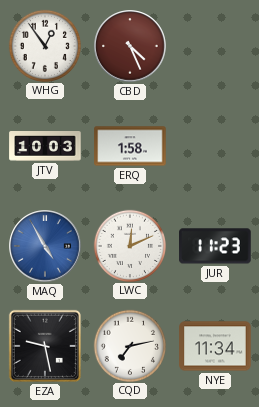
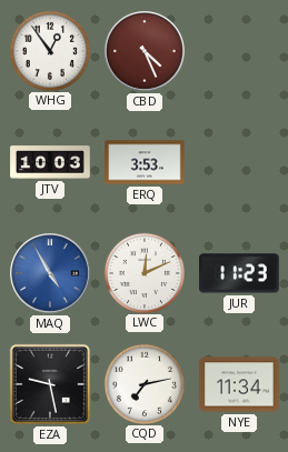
ERQ: 1:58 -> 3:53
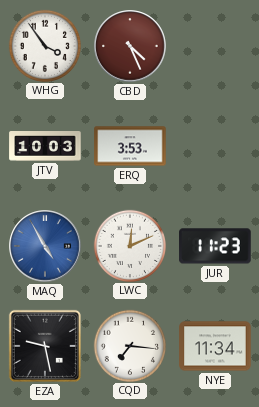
WHG: 12:54 -> 3:54
CQD: 7:13 -> 7:16
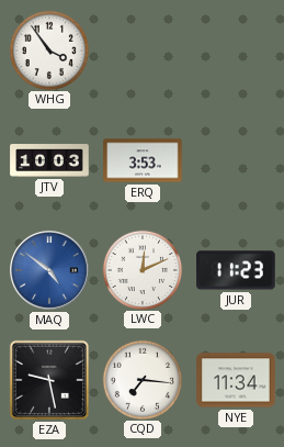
CBD: 4:26 -> none
MAQ: 4:55 -> 4:51
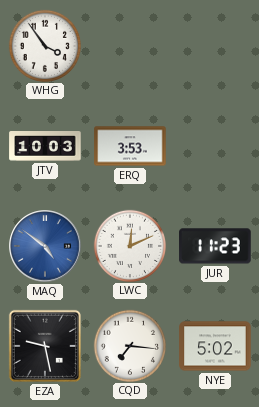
NYE: 11:34 -> 5:02
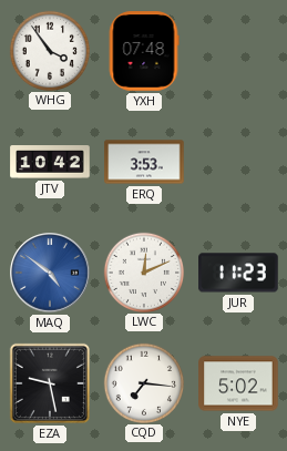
YXH: none -> 07:48
JTV: 10:03 -> 10:42
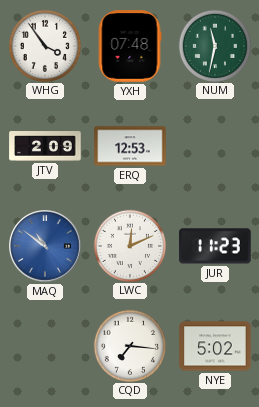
NUM: none -> 11:32
JTV: 10:42 -> 2:09
ERQ: 3:53 -> 12:53
MAQ: 4:51 -> 10:51
EZA: 9:28 -> none
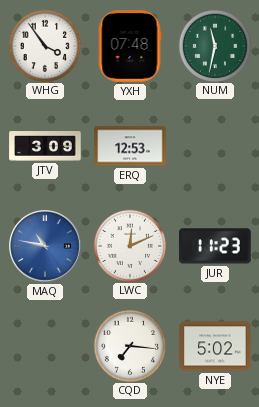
JTV: 2:09 -> 3:09
MAQ: 10:51 -> 10:47
